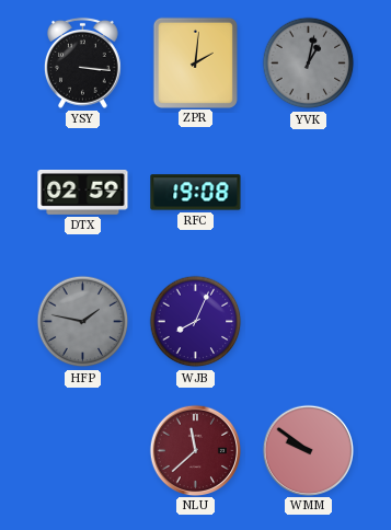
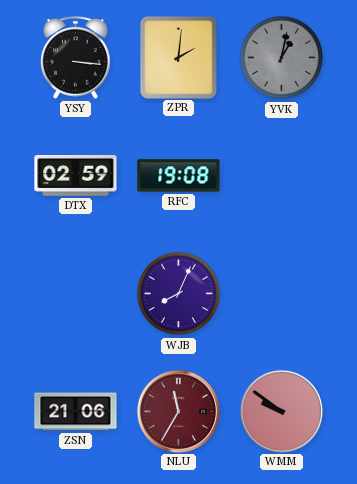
HFP: 1:47 -> none
ZSN: none -> 21:06
NLU: 11:38 -> 11:35
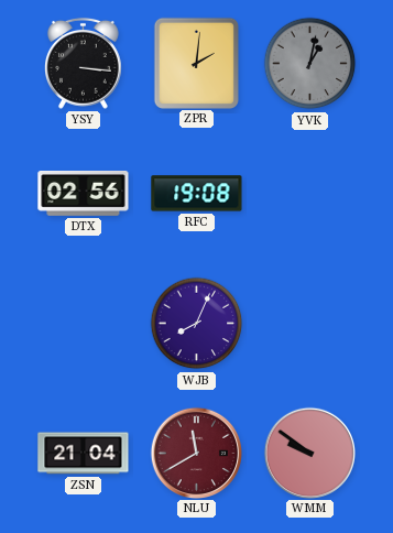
DTX: 02:59 -> 02:56
ZSN: 21:06 -> 21:04
NLU: 11:35 -> 11:40
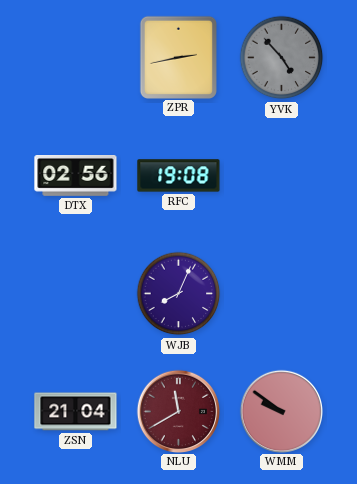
YSY: 3:16 -> none
ZPR: 2:01 -> 2:43
YVK: 1:02 -> 4:53
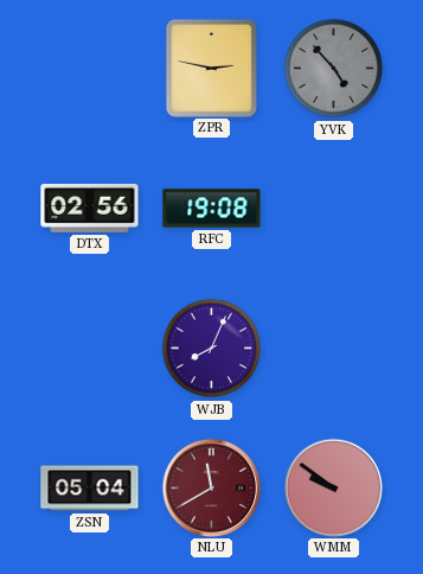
ZPR: 2:43 -> 2:47
ZSN: 21:04 -> 05:04
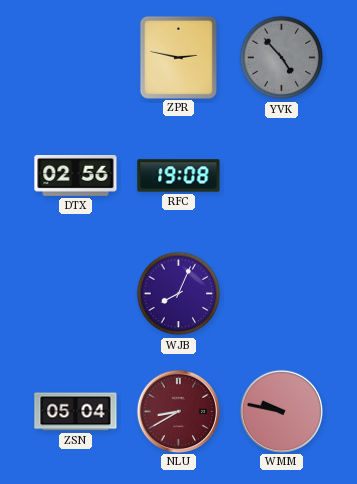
NLU: 11:40 -> 8:40
WMM: 9:51 -> 9:47
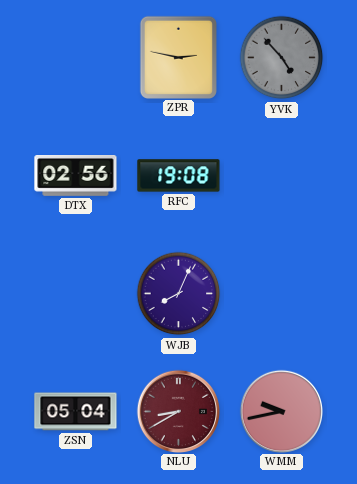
WMM: 9:47 -> 9:43
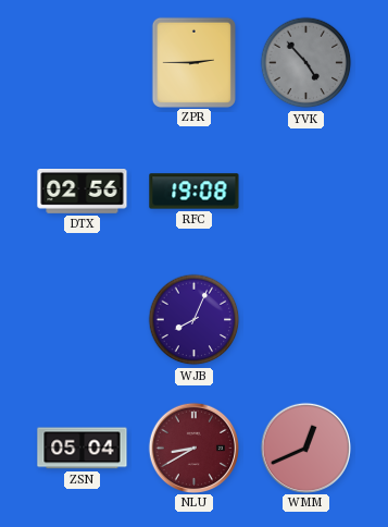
ZPR: 2:47 -> 2:45
WMM: 9:43 -> 12:41
